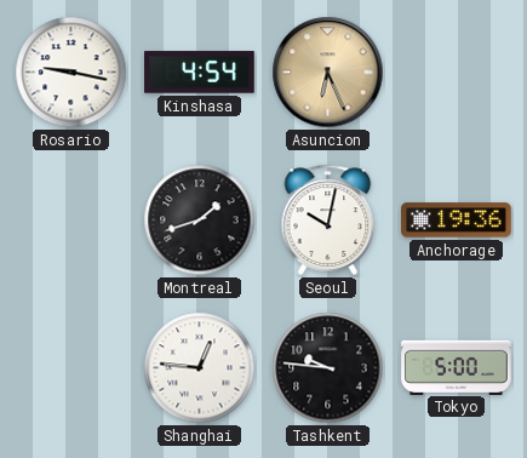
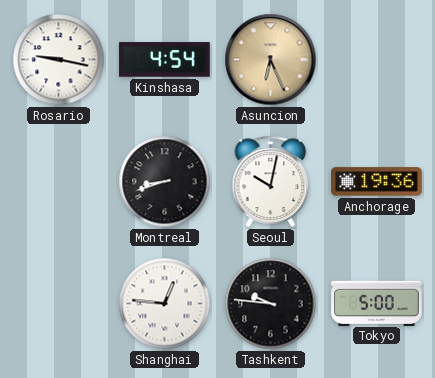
Montreal: 1:42 -> 8:42
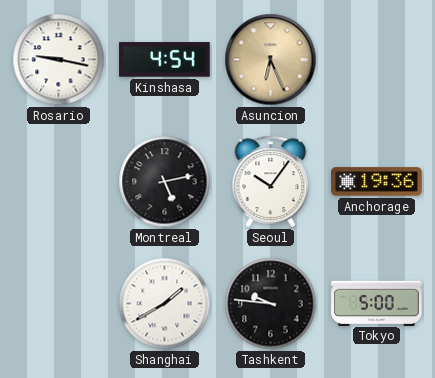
Montreal: 8:42 -> 5:13
Seoul: 10:02 -> 10:06
Shanghai: 12:46 -> 1:40
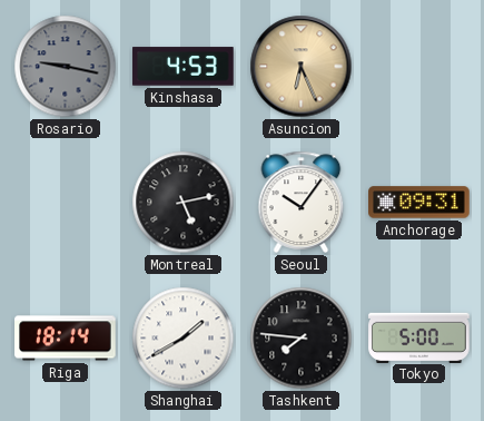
Rosario dial: white -> grey
Kinshasa: 4:54 -> 4:53
Anchorage: 19:36 -> 09:31
Riga: none -> 18:14
Tashkent: 9:46 -> 7:46
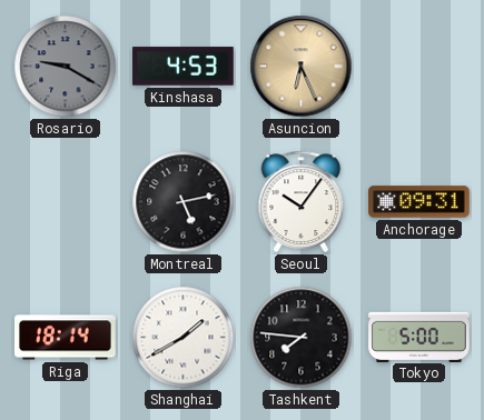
Rosario: 9:17 -> 9:20
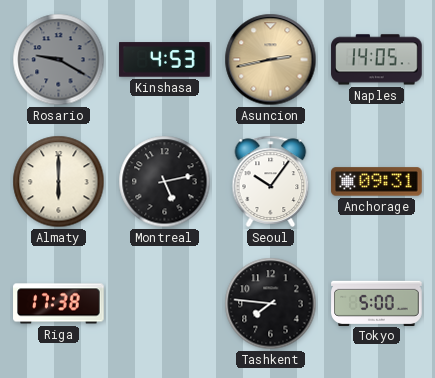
Asuncion: 6:26 -> 2:43
Naples: none -> 14:05
Almaty: none -> 6:00
Riga: 18:14 -> 17:38
Shanghai: 1:40 -> none
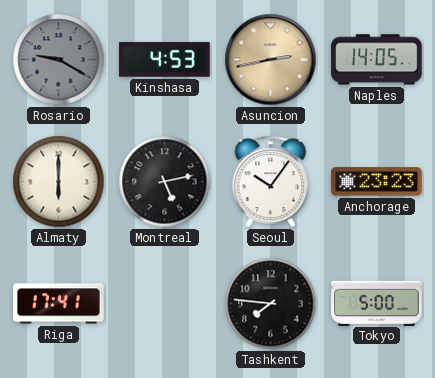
Anchorage: 09:31 -> 23:23
Riga: 17:38 -> 17:41
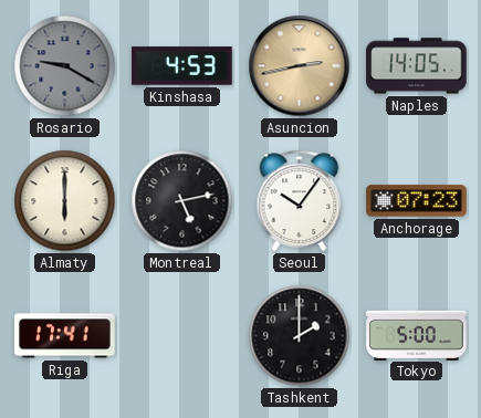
Anchorage: 23:23 -> 07:23
Tashkent: 7:46 -> 2:00
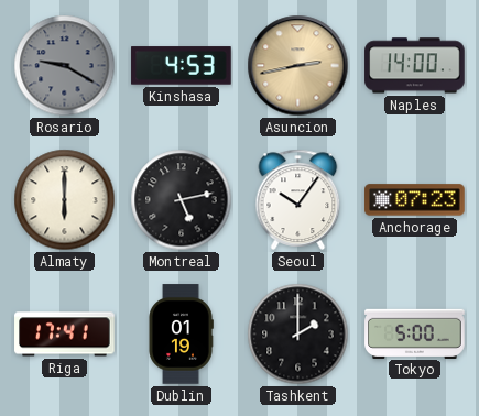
Naples: 14:05 -> 14:00
Dublin: none -> 01:19
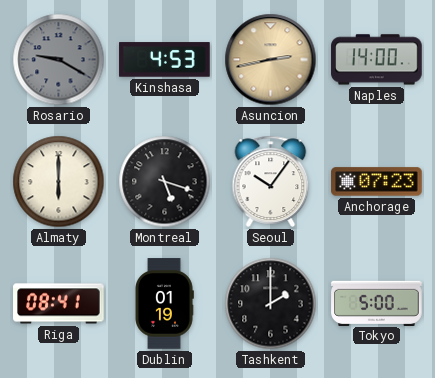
Montreal: 5:13 -> 5:18
Riga: 17:41 -> 08:41
